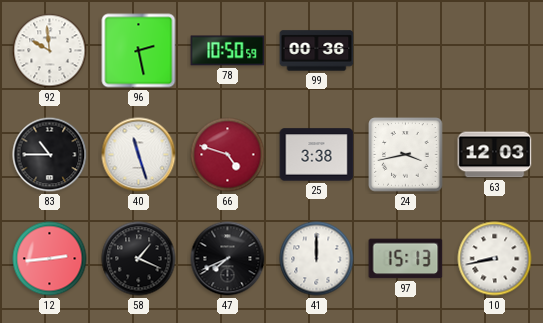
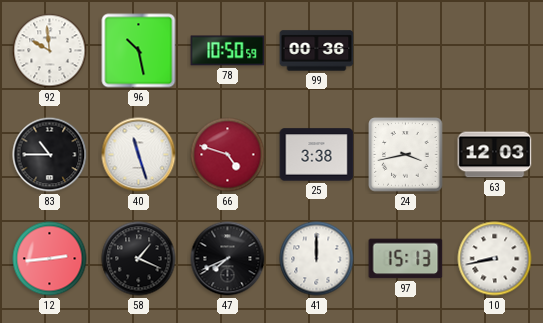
96: 2:28 -> 10:28
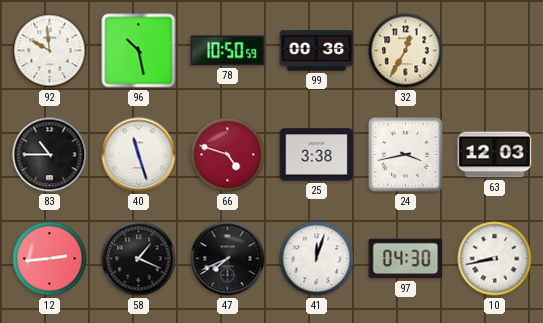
32: none -> 12:35
41: 12:00 -> 12:03
97: 15:13 -> 04:30
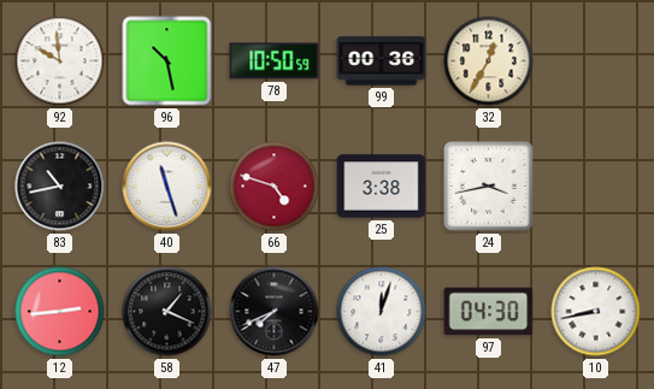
83: 10:45 -> 10:43
63: 12:03 -> none
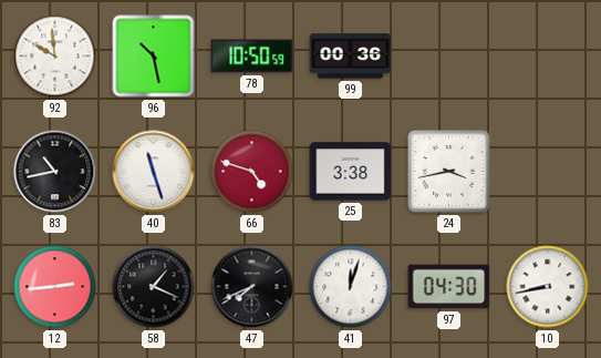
32: 12:35 -> none
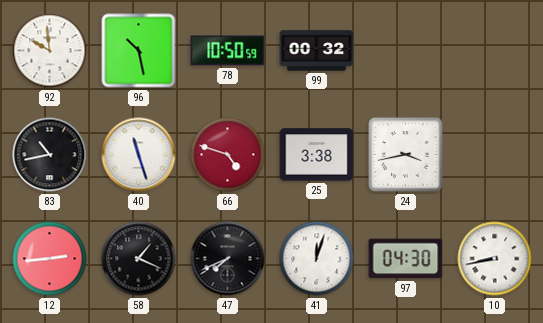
99: 00:36 -> 00:32
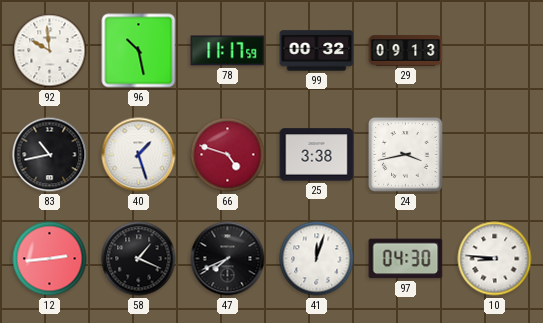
78: 10:50 -> 11:17
29: none -> 09:13
40: 11:27 -> 1:27
10: 8:43 -> 8:46
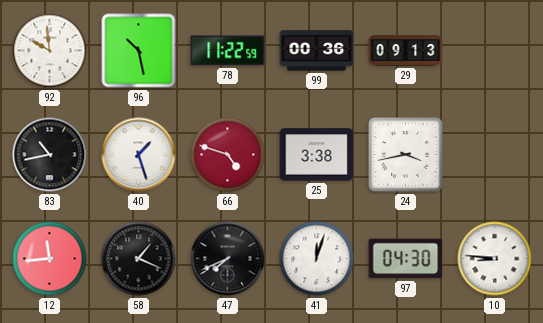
78: 11:17 -> 11:22
99: 00:32 -> 00:36
12: 2:44 -> 11:44
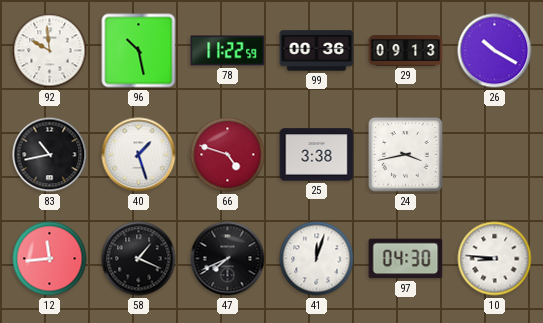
26: none -> 10:20
